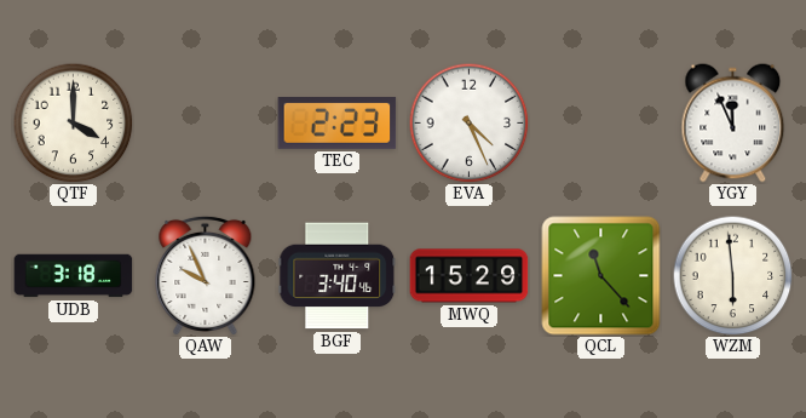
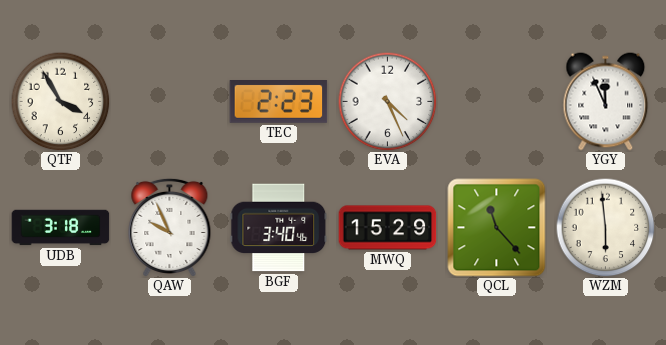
QTF: 4:00 -> 3:55
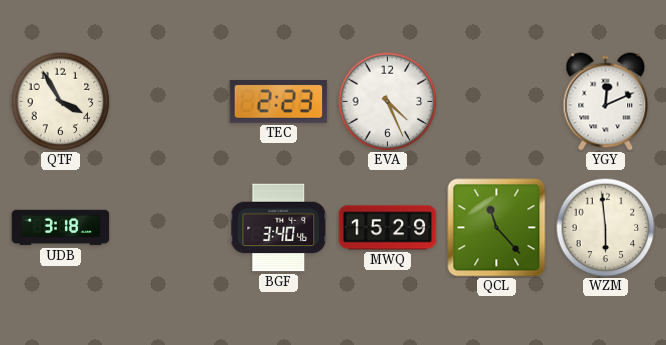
YGY: 11:56 -> 12:11
QAW: 9:56 -> none
